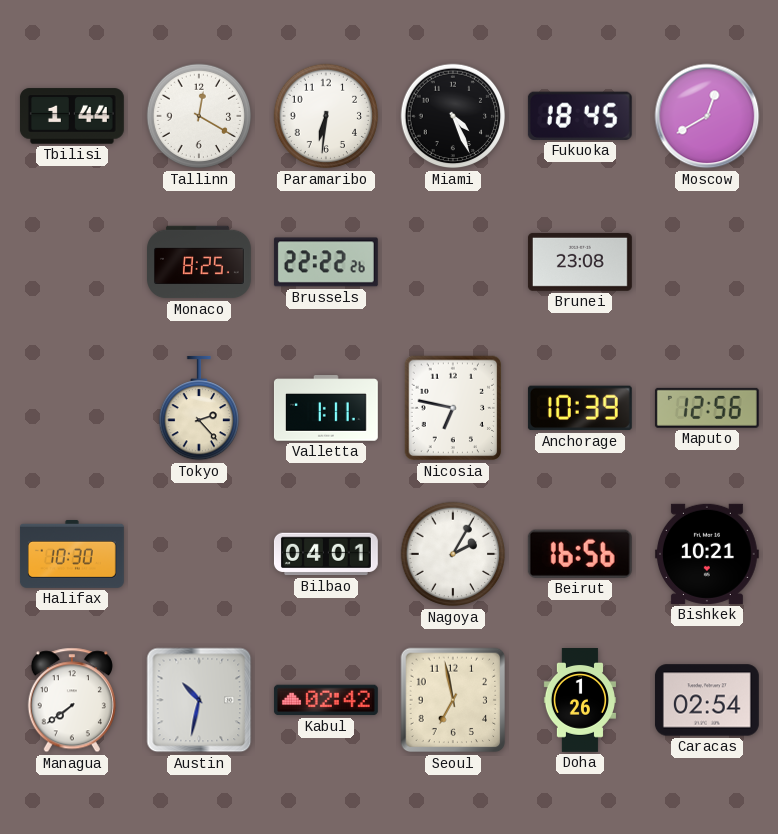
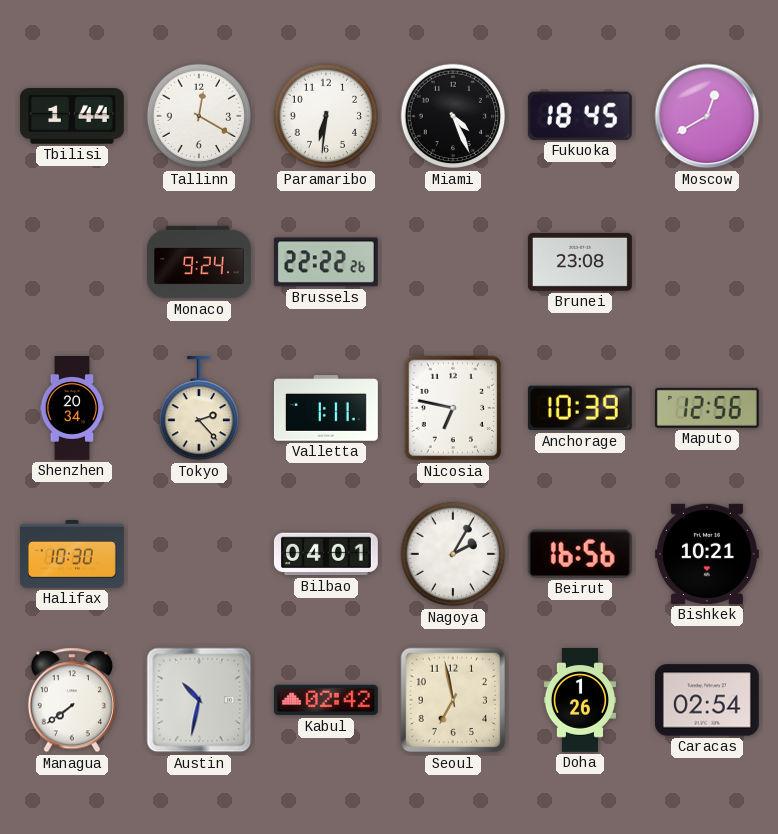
Monaco: 8:25 -> 9:24
Shenzhen: none -> 20:34
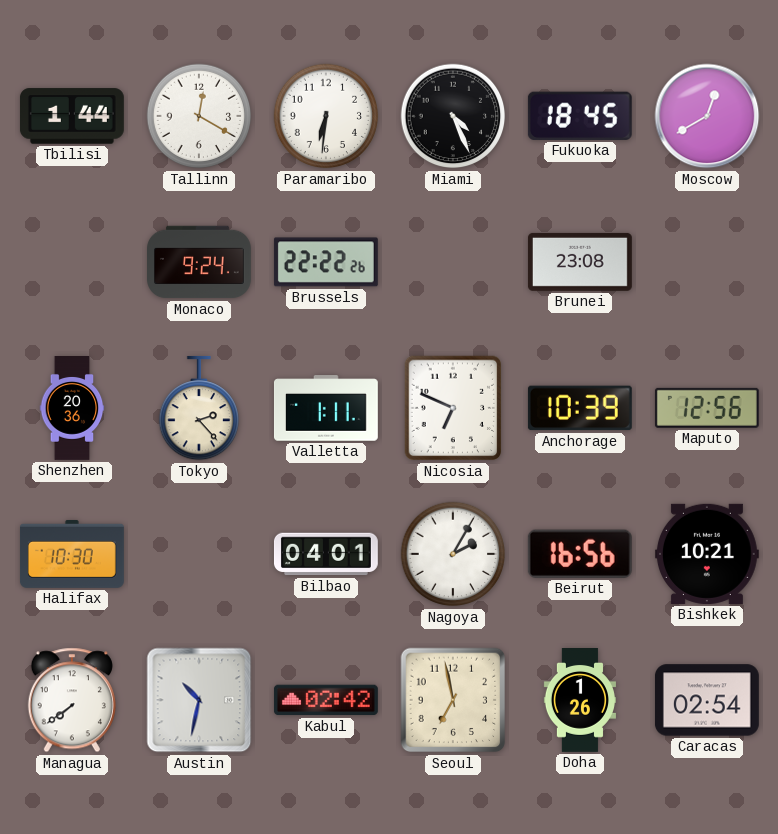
Shenzhen: 20:34 -> 20:36
Nicosia: 6:47 -> 6:49
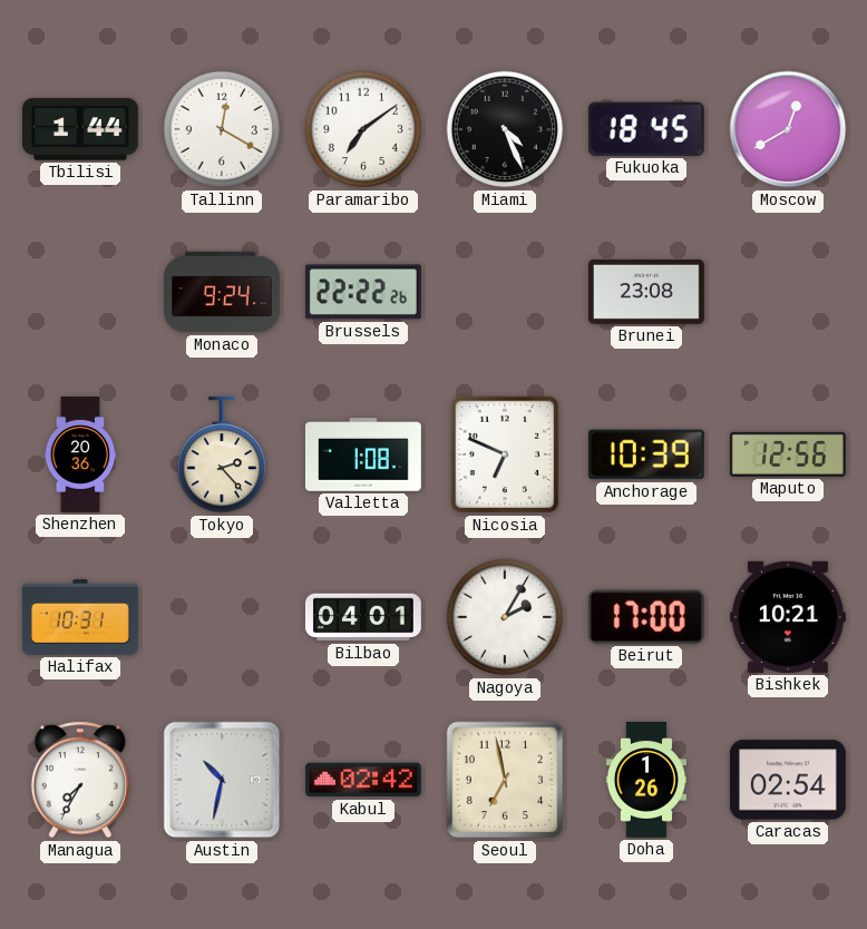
Paramaribo: 6:31 -> 7:09
Valletta: 1:11 -> 1:08
Halifax: 10:30 -> 10:31
Beirut: 16:56 -> 17:00
Managua: 7:39 -> 7:35
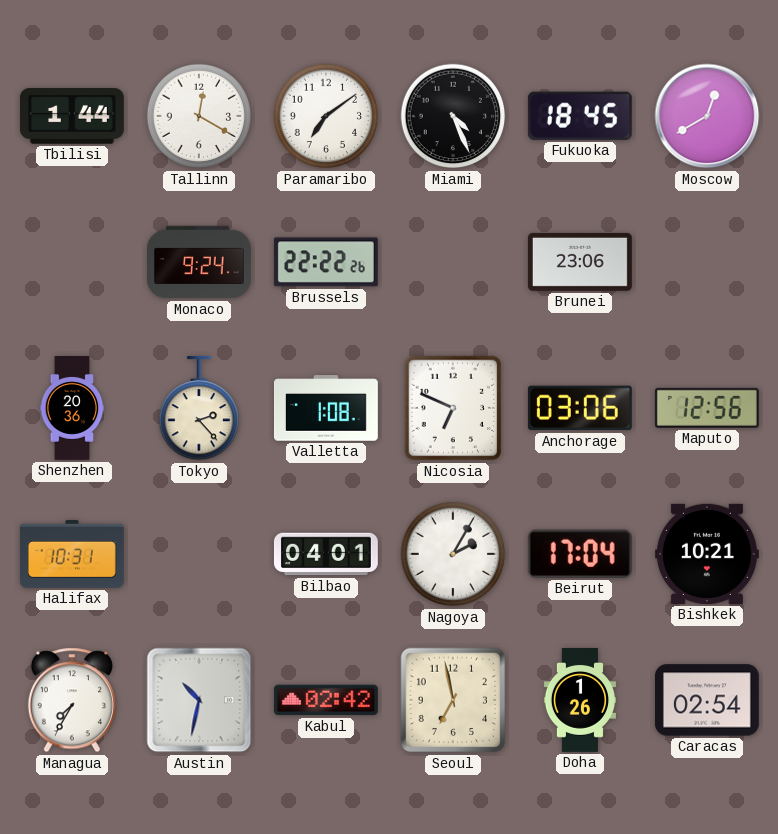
Brunei: 23:08 -> 23:06
Anchorage: 10:39 -> 03:06
Beirut: 17:00 -> 17:04
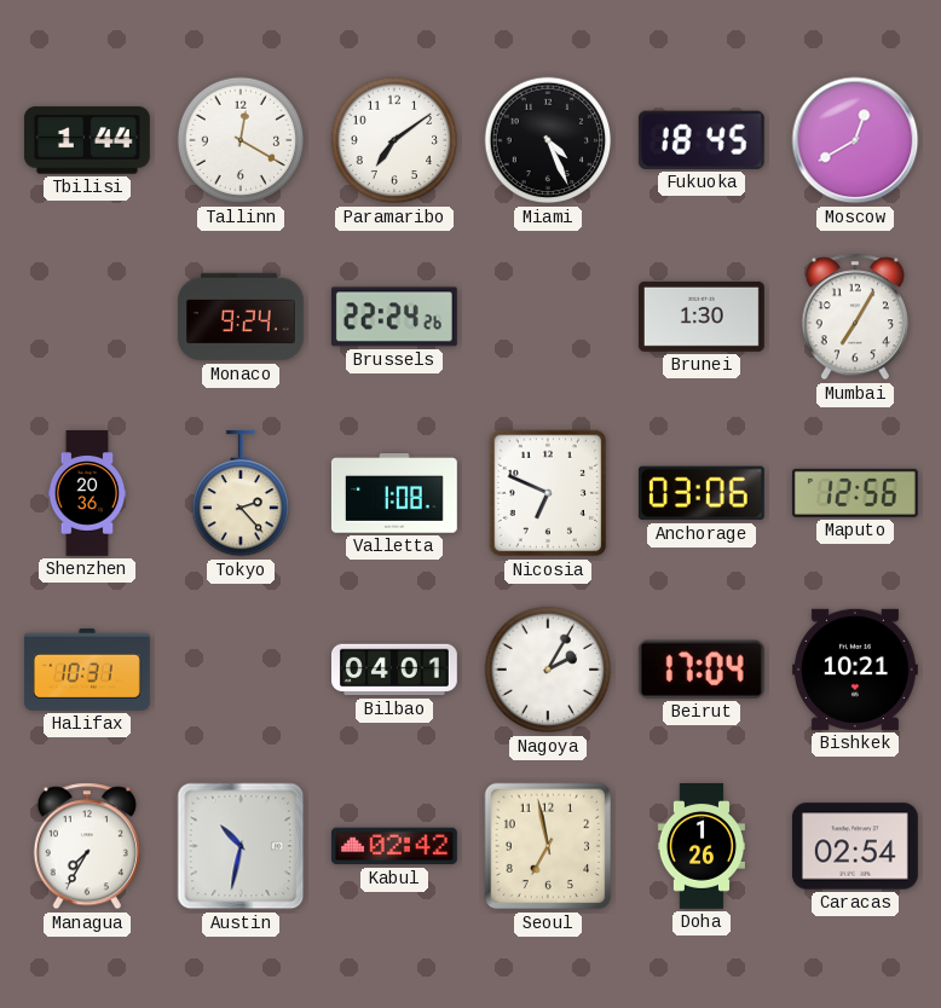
Brussels: 22:22 -> 22:24
Brunei: 23:06 -> 1:30
Mumbai: none -> 7:05
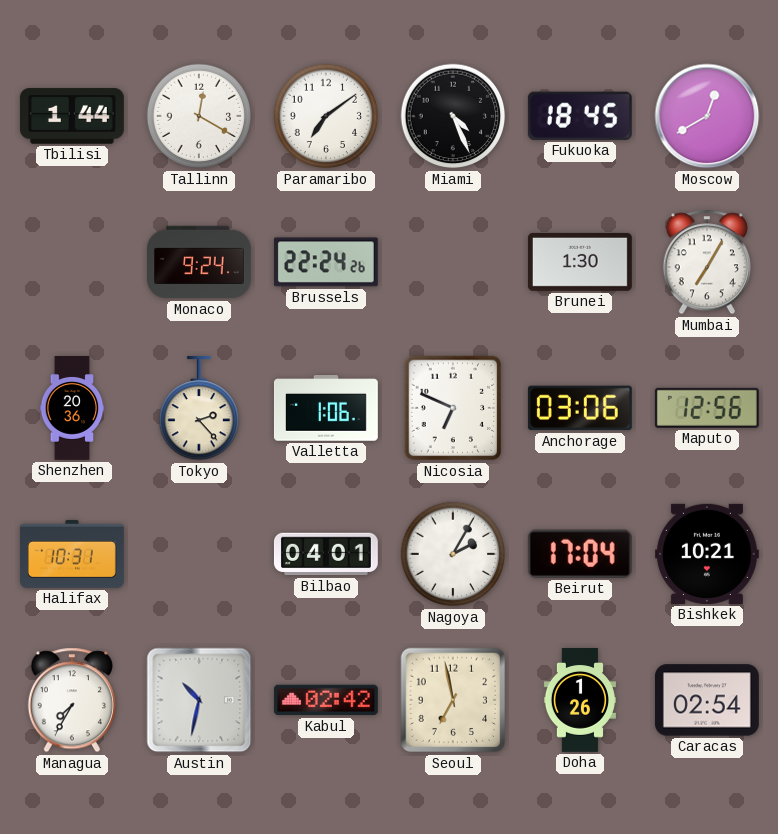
Valletta: 1:08 -> 1:06
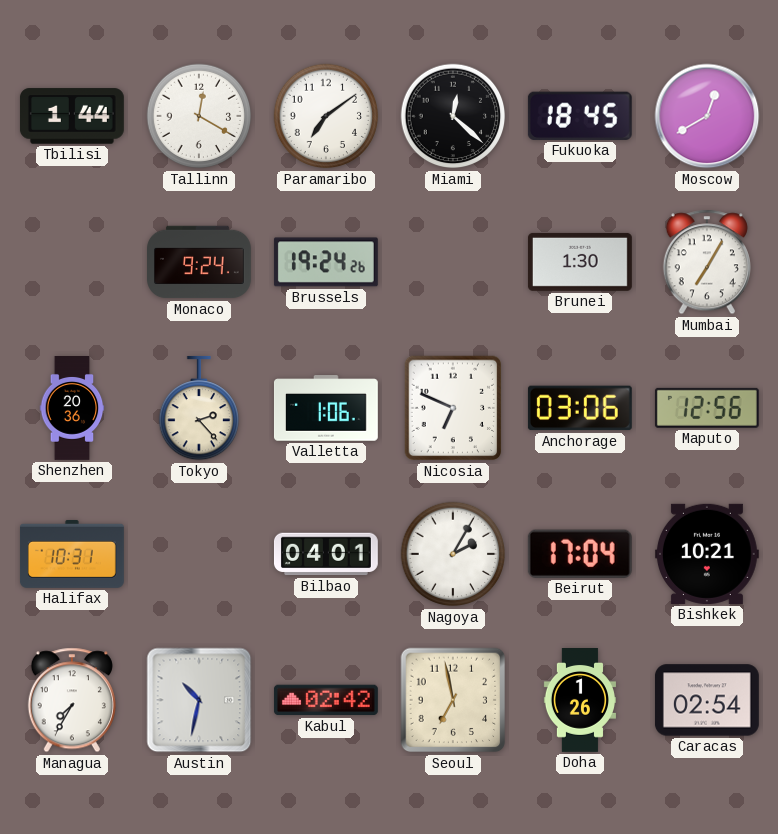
Miami: 4:26 -> 12:22
Brussels: 22:24 -> 19:24
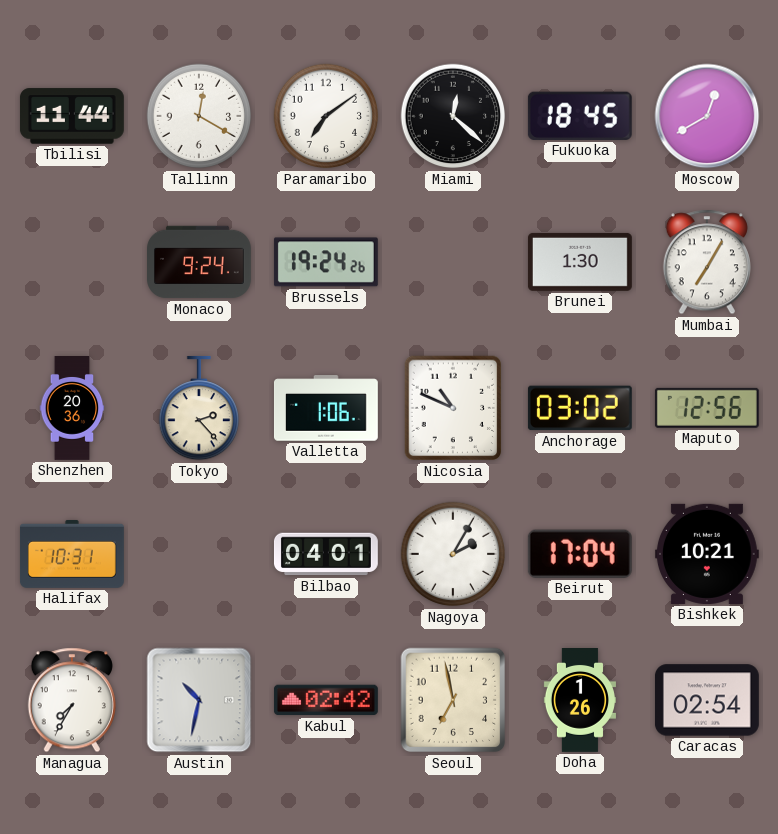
Tbilisi: 1:44 -> 11:44
Nicosia: 6:49 -> 10:49
Anchorage: 03:06 -> 03:02
